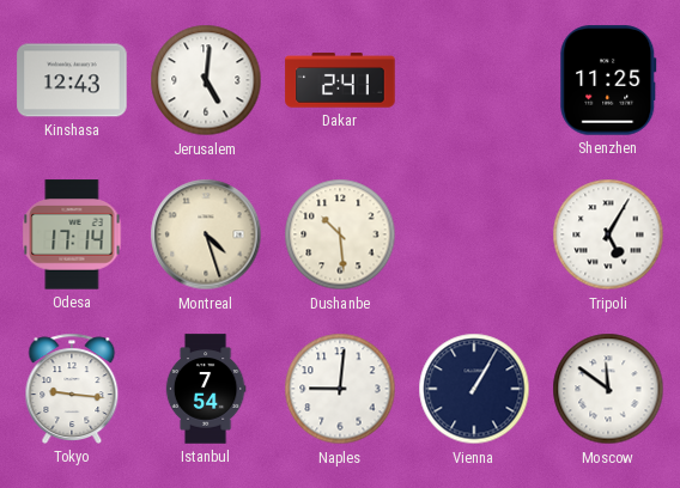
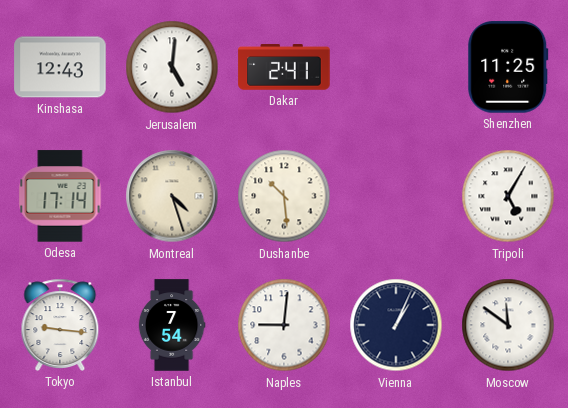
Vienna: 1:05 -> 1:04
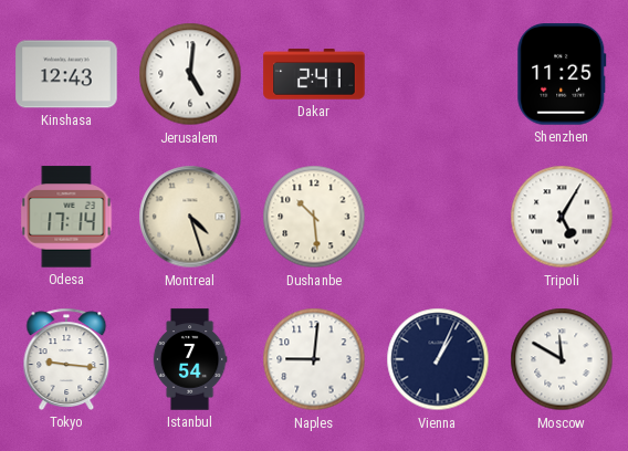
Moscow: 11:51 -> 11:50
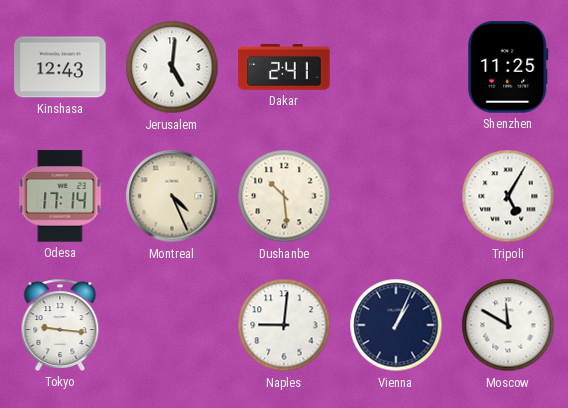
Montreal: 4:27 -> 4:26
Istanbul: 7:54 -> none
